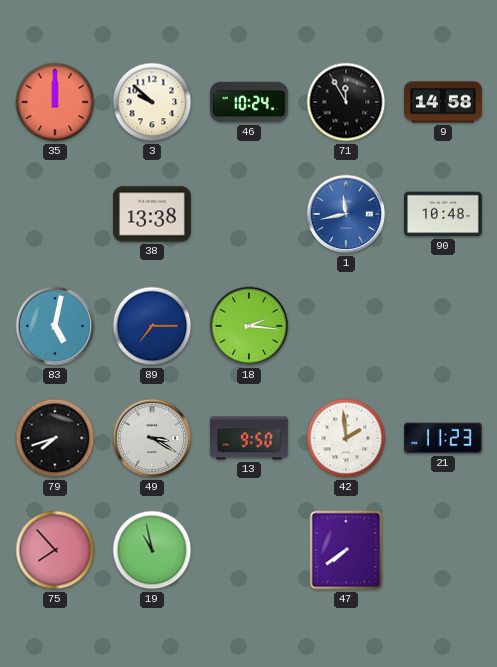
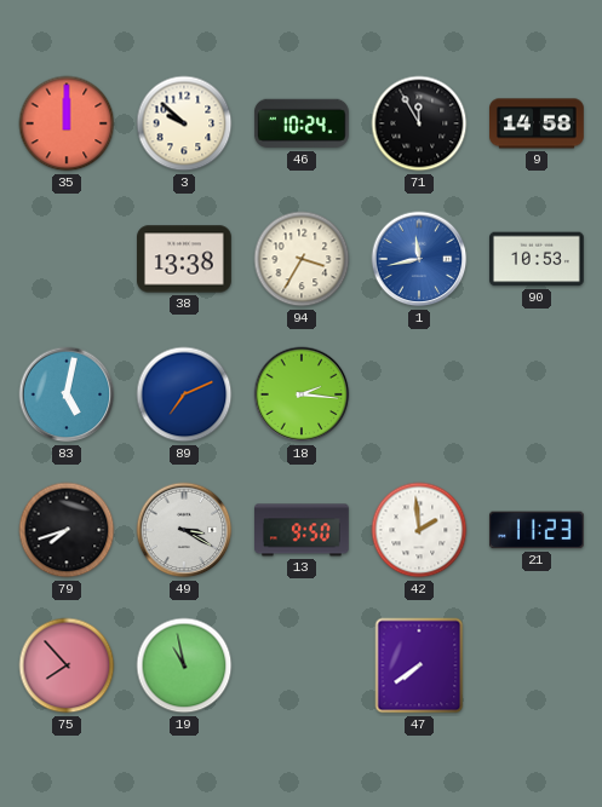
94: none -> 3:35
90: 10:48 -> 10:53
89: 7:15 -> 7:11
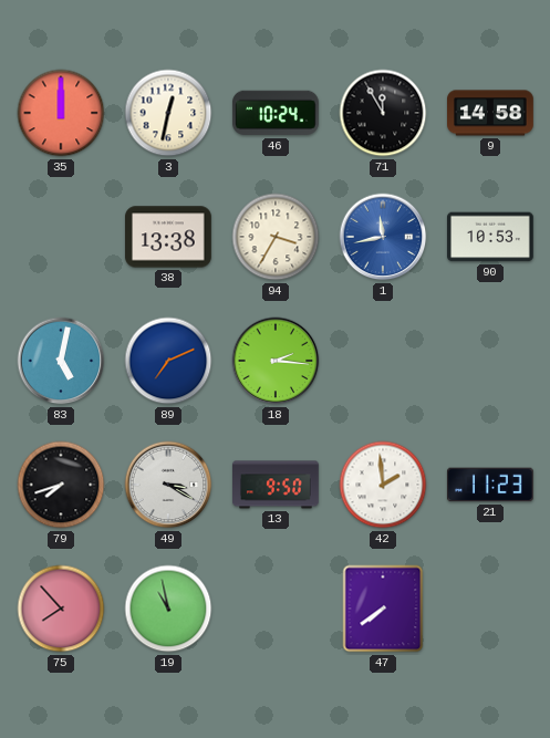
3: 9:52 -> 12:32
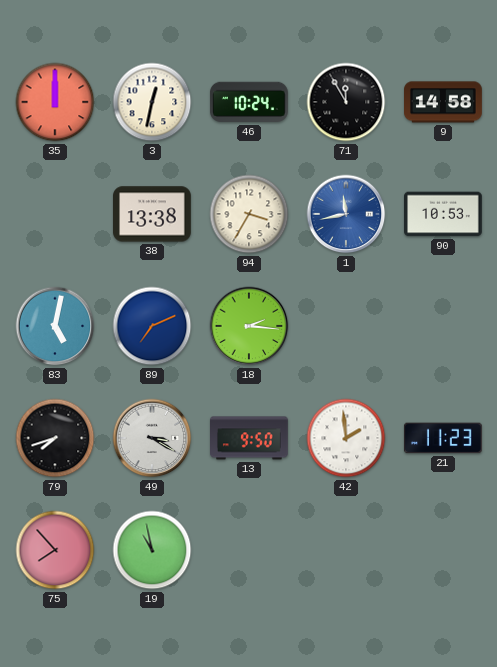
47: 7:39 -> none
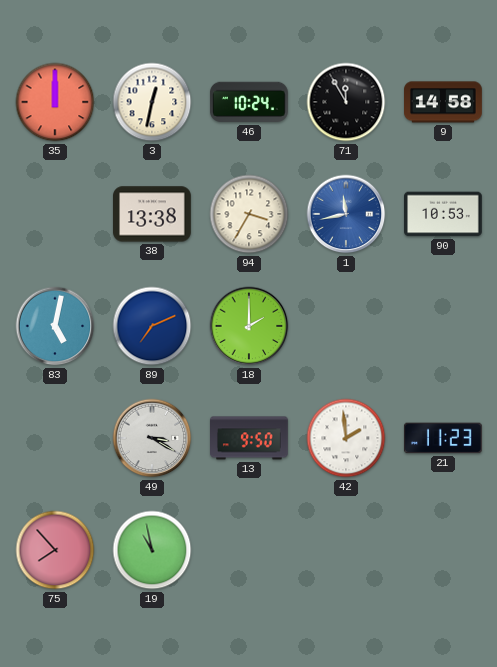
18: 2:16 -> 2:00
79: 7:42 -> none
